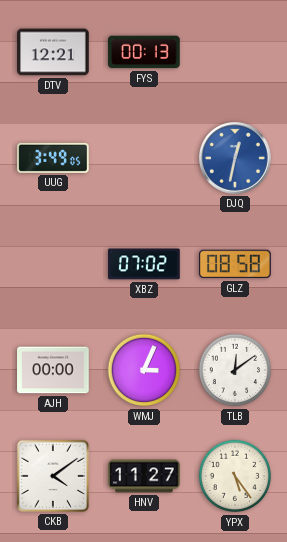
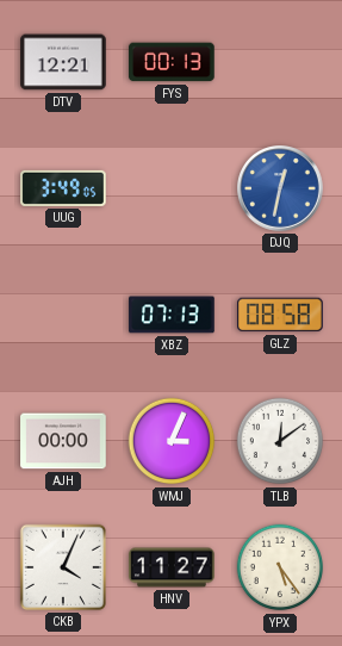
XBZ: 07:02 -> 07:13
CKB: 4:09 -> 4:04
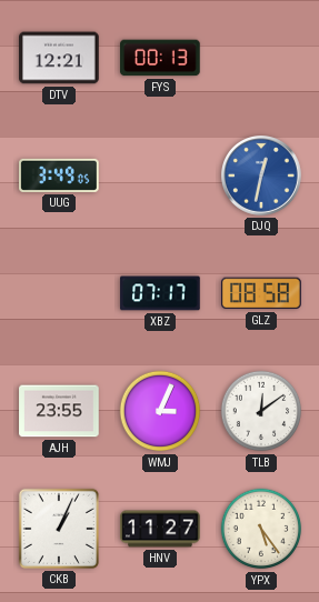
XBZ: 07:13 -> 07:17
AJH: 00:00 -> 23:55
CKB: 4:04 -> 1:04
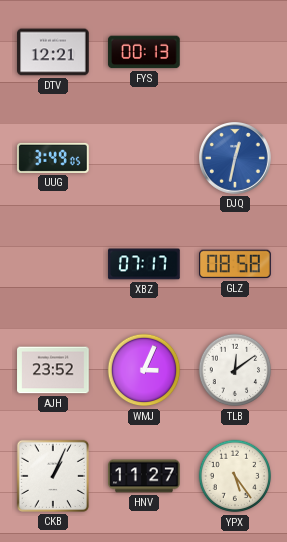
AJH: 23:55 -> 23:52
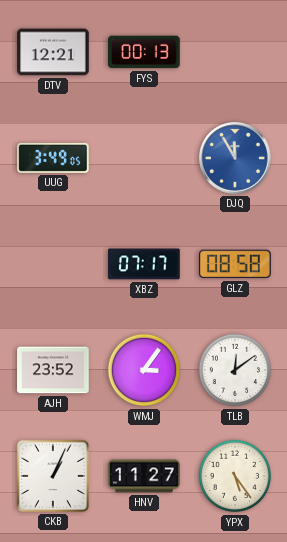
DJQ: 12:32 -> 11:55
WMJ: 3:04 -> 3:06
